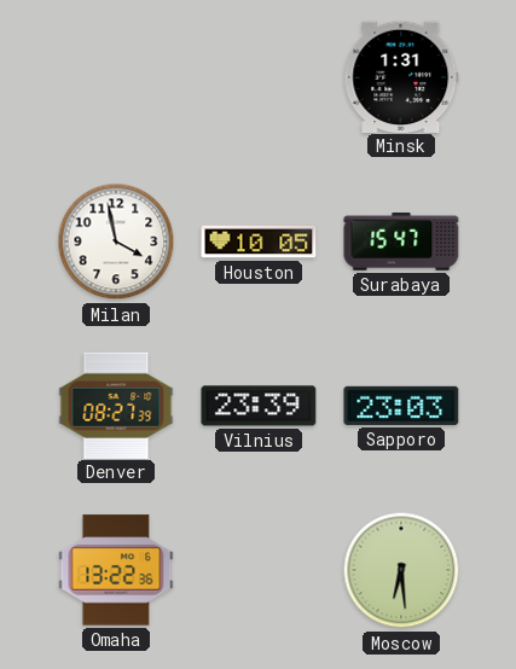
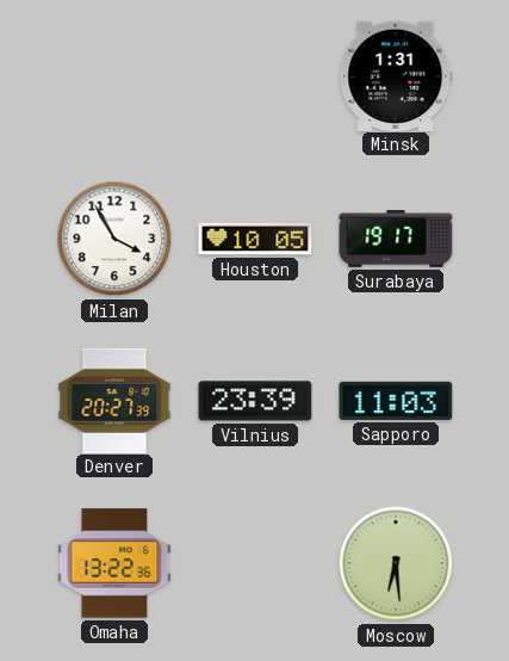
Milan: 3:58 -> 3:55
Surabaya: 15:47 -> 19:17
Denver: 08:27 -> 20:27
Sapporo: 23:03 -> 11:03
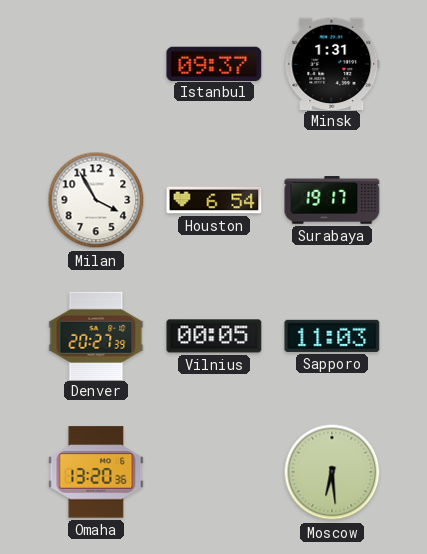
Istanbul: none -> 09:37
Houston: 10:05 -> 6:54
Vilnius: 23:39 -> 00:05
Omaha: 13:22 -> 13:20
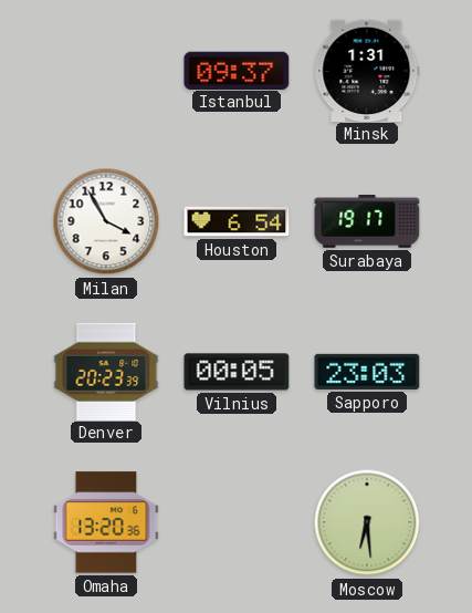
Denver: 20:27 -> 20:23
Sapporo: 11:03 -> 23:03
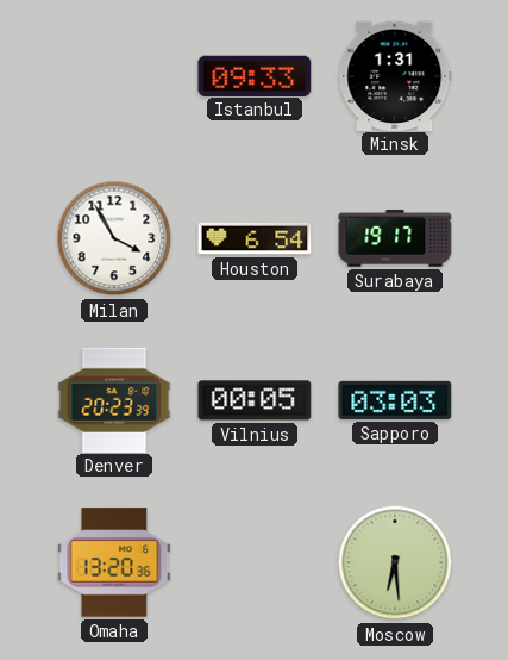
Istanbul: 09:37 -> 09:33
Sapporo: 23:03 -> 03:03
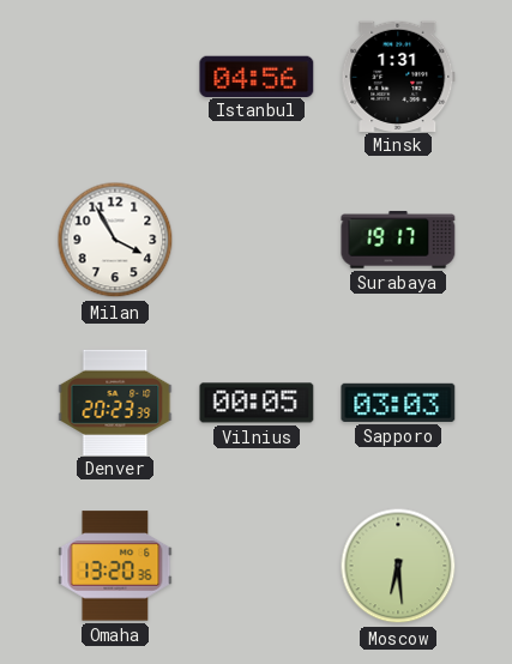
Istanbul: 09:33 -> 04:56
Houston: 6:54 -> none
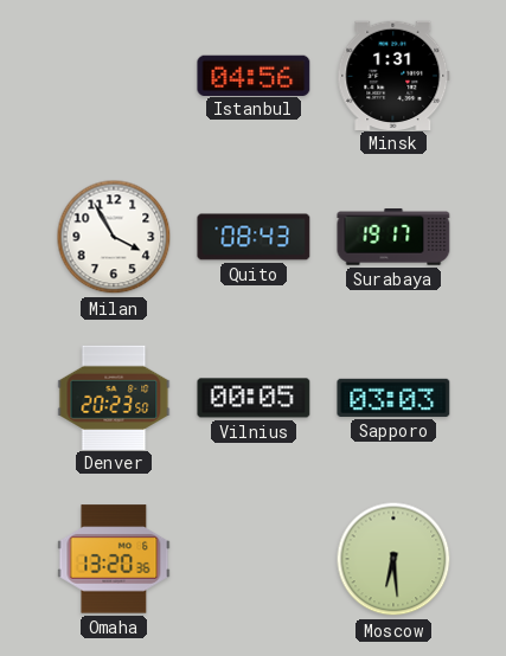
Quito: none -> 08:43
Denver: 20:23:39 -> 20:23:50
